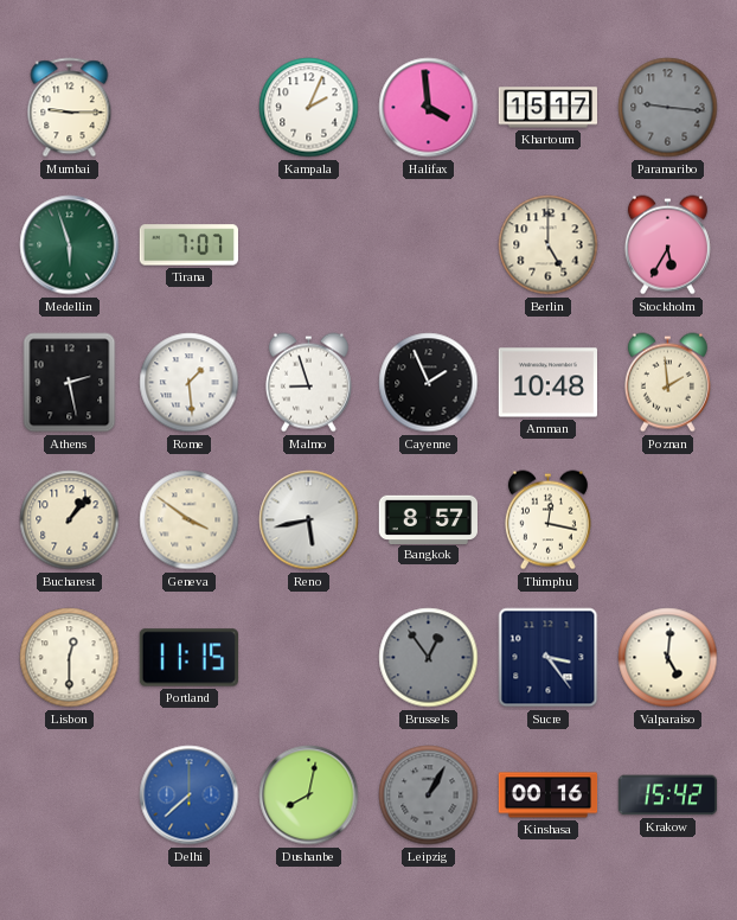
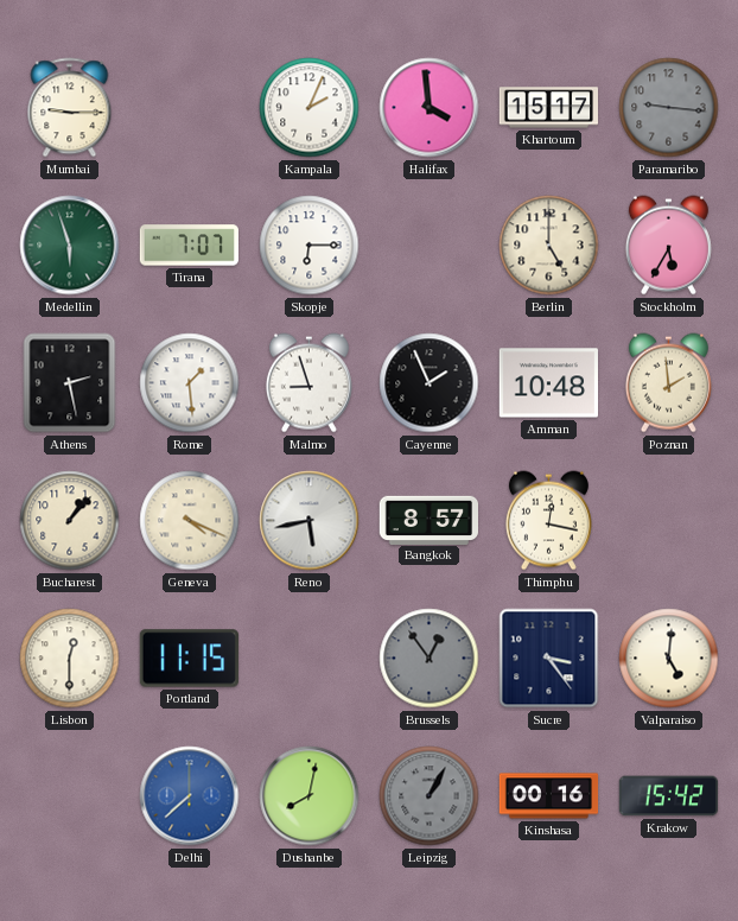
Skopje: none -> 6:15
Geneva: 3:51 -> 4:19
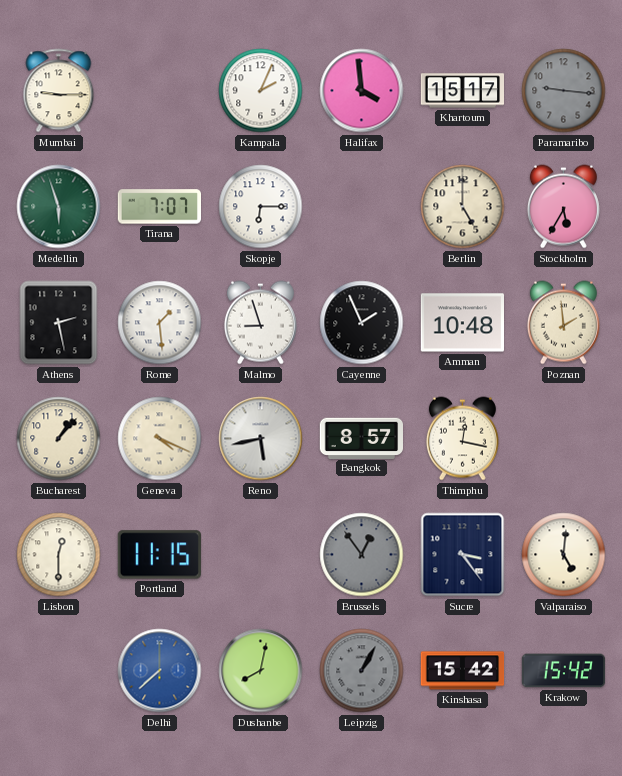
Kinshasa: 00:16 -> 15:42
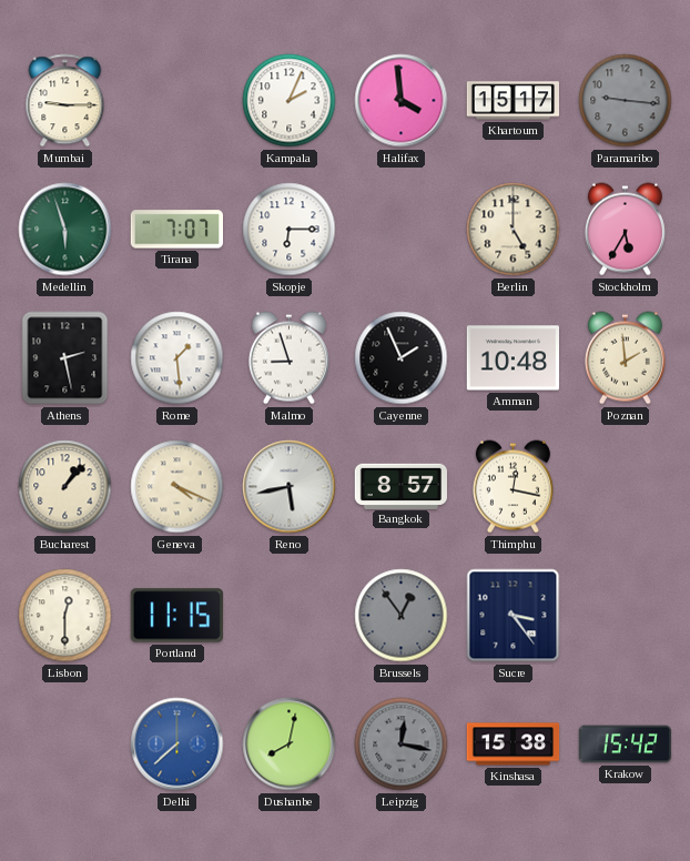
Valparaiso: 5:01 -> none
Leipzig: 1:05 -> 12:17
Kinshasa: 15:42 -> 15:38
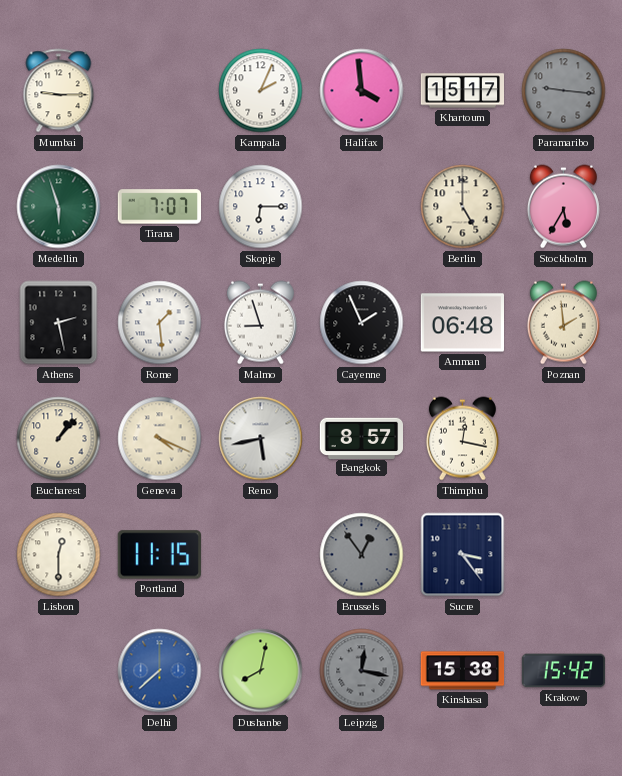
Amman: 10:48 -> 06:48
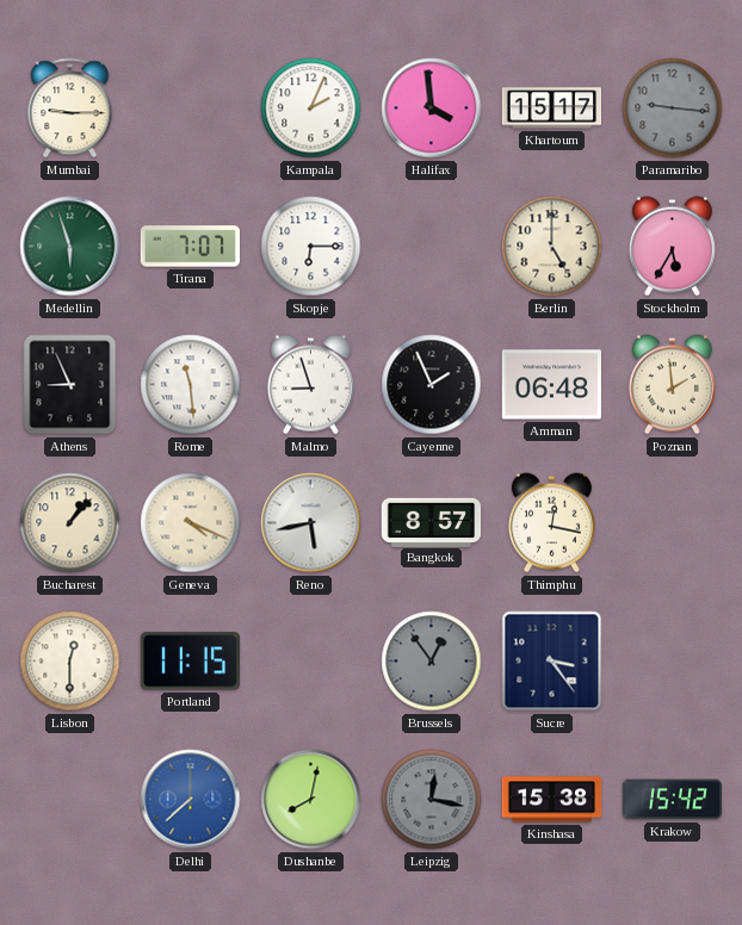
Athens: 2:28 -> 8:56
Rome: 1:29 -> 11:29
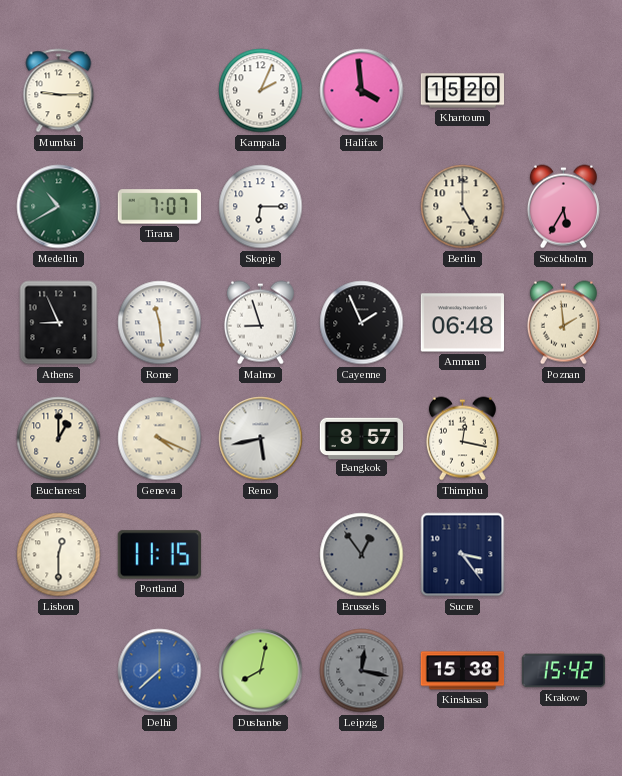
Khartoum: 15:17 -> 15:20
Paramaribo: 9:16 -> none
Medellin: 5:57 -> 10:40
Bucharest: 1:07 -> 1:00
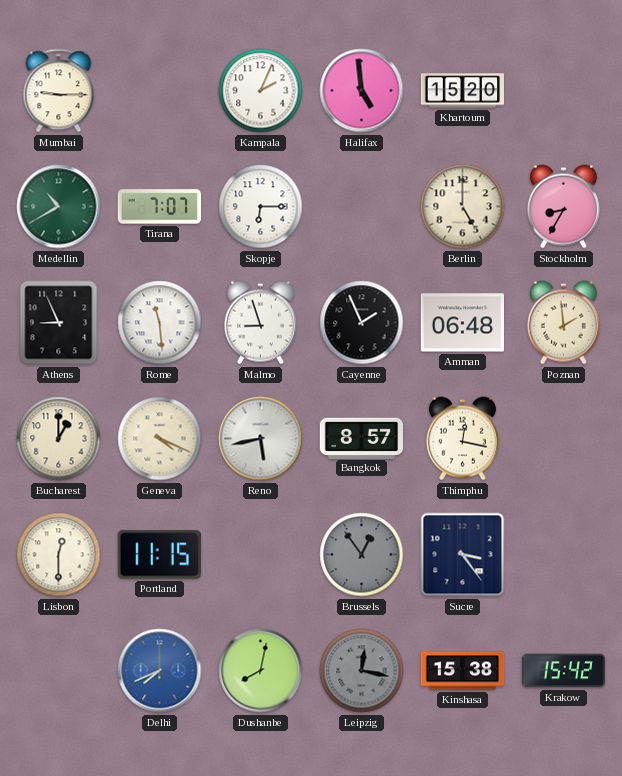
Halifax: 3:59 -> 4:59
Stockholm: 5:35 -> 8:35
Delhi: 7:38 -> 7:41
